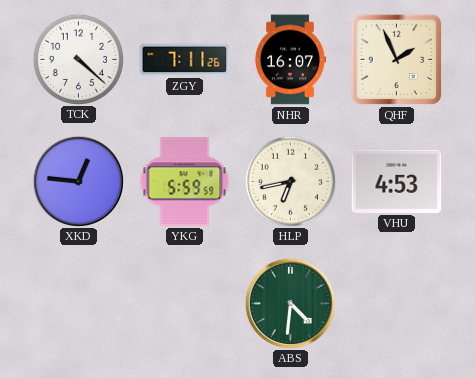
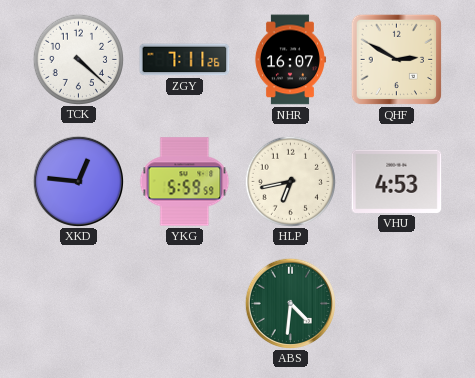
QHF: 1:56 -> 2:50
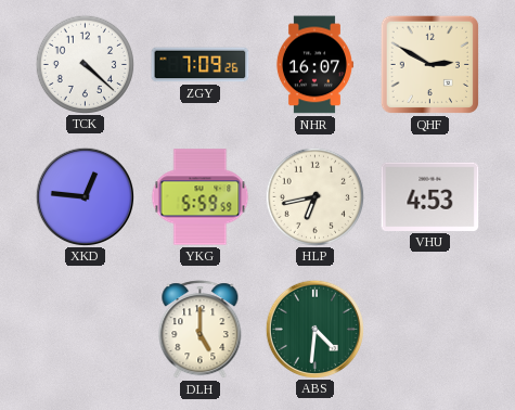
ZGY: 7:11 -> 7:09
DLH: none -> 5:00
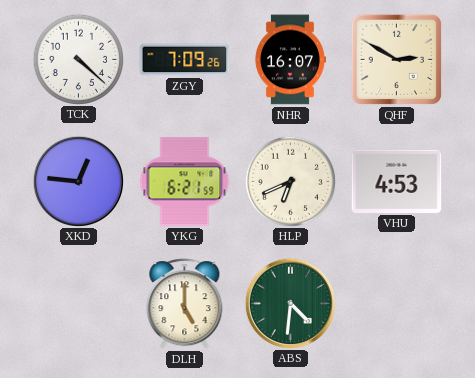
YKG: 5:59 -> 6:21
HLP: 6:43 -> 6:41
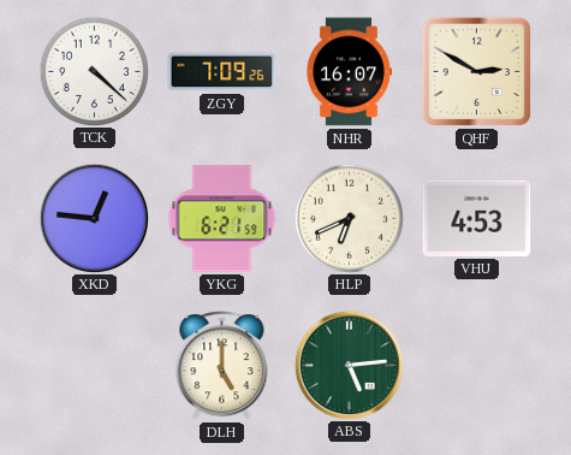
ABS: 4:31 -> 5:14
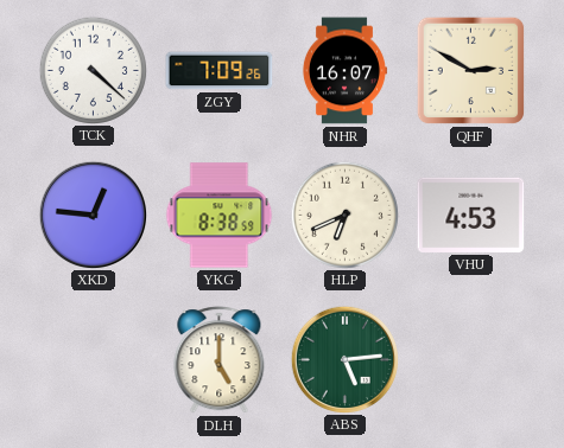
YKG: 6:21 -> 8:38
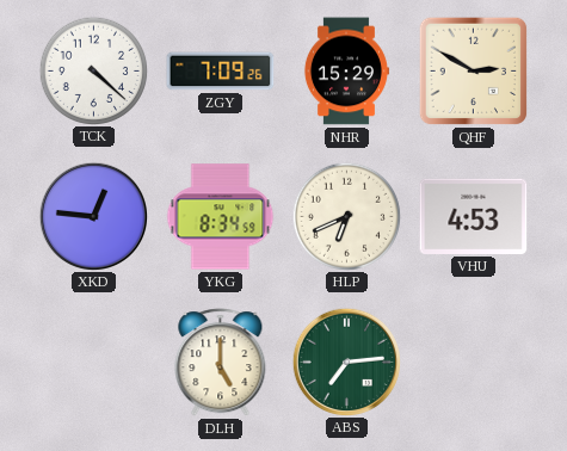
NHR: 16:07 -> 15:29
YKG: 8:38 -> 8:34
ABS: 5:14 -> 7:14
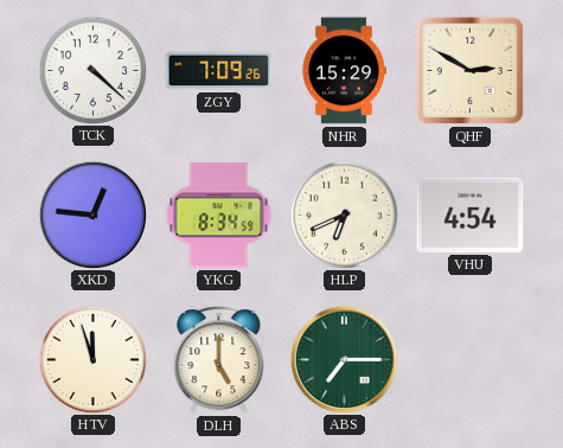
VHU: 4:53 -> 4:54
HTV: none -> 11:57
ABS: 7:14 -> 7:15
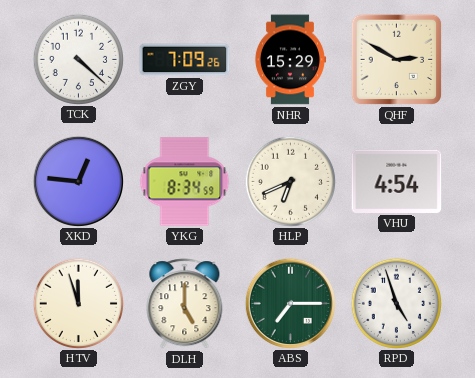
RPD: none -> 4:57
